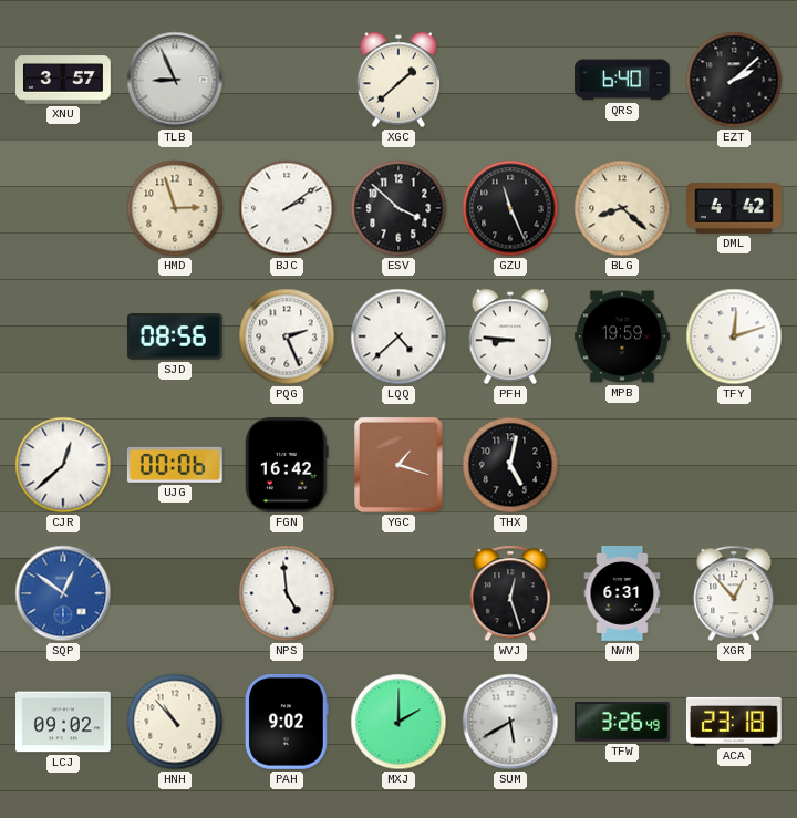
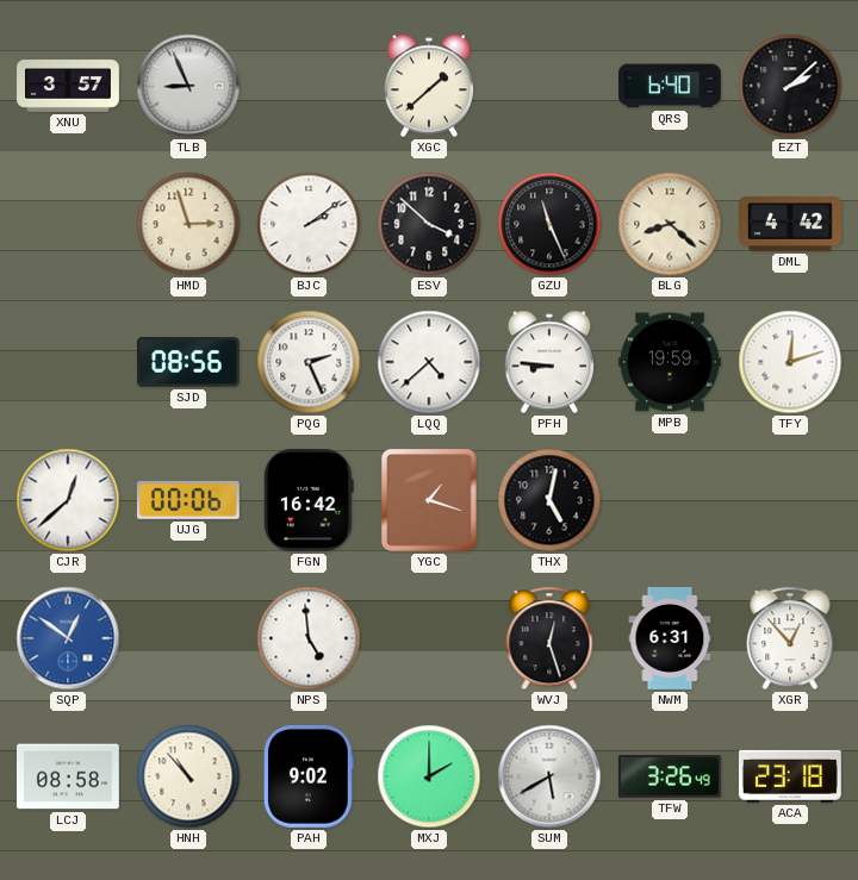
LCJ: 09:02 -> 08:58
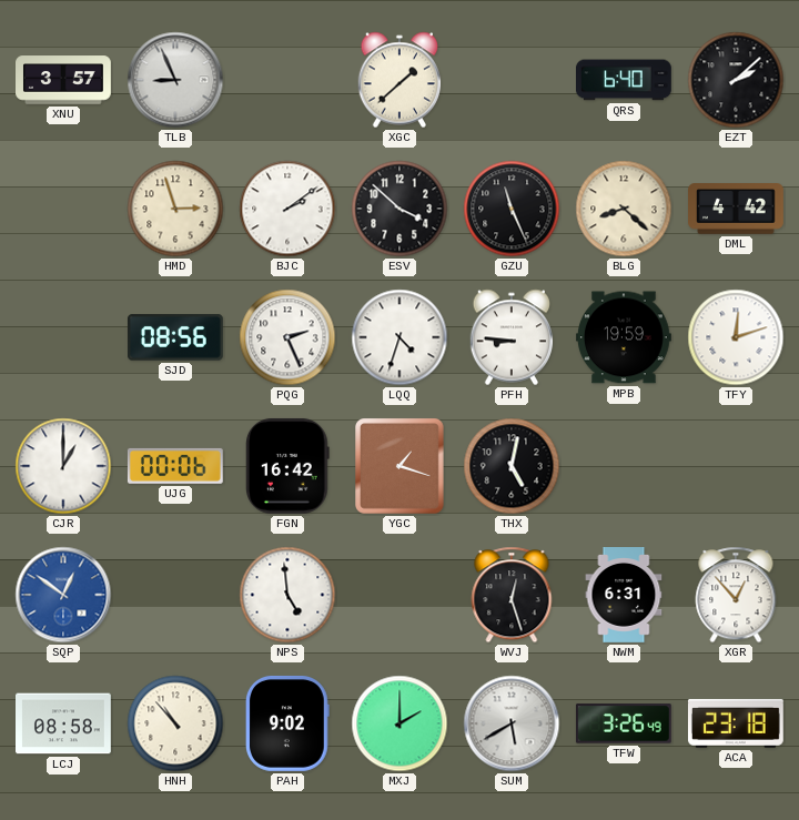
LQQ: 4:38 -> 4:33
CJR: 12:38 -> 1:00
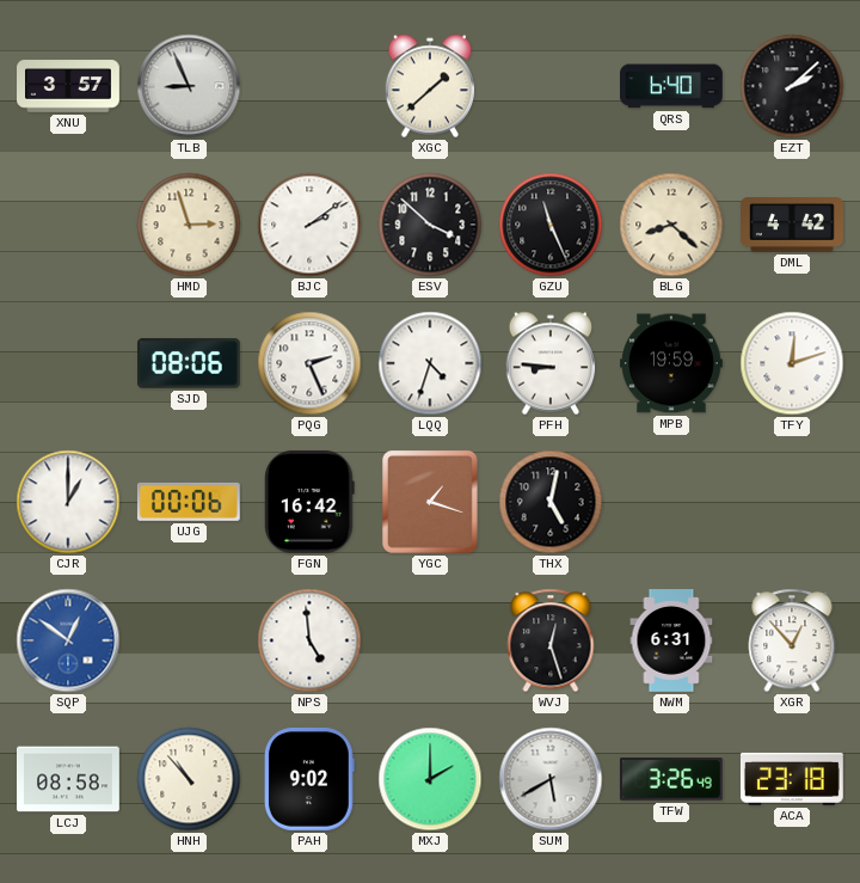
SJD: 08:56 -> 08:06
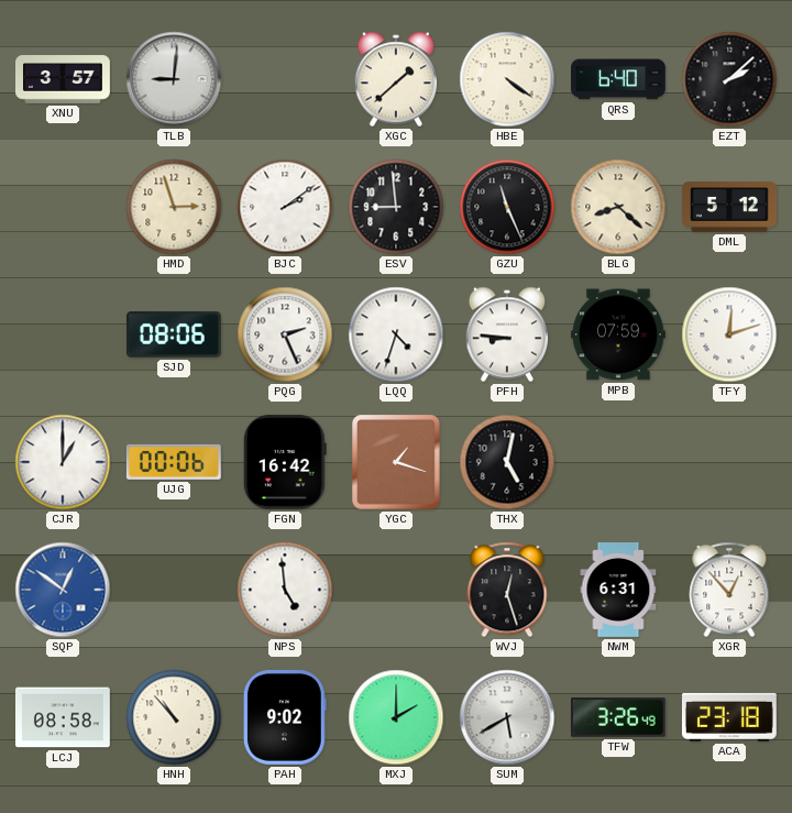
TLB: 8:56 -> 9:01
HBE: none -> 4:21
ESV: 3:52 -> 8:59
DML: 4:42 -> 5:12
MPB: 19:59 -> 07:59
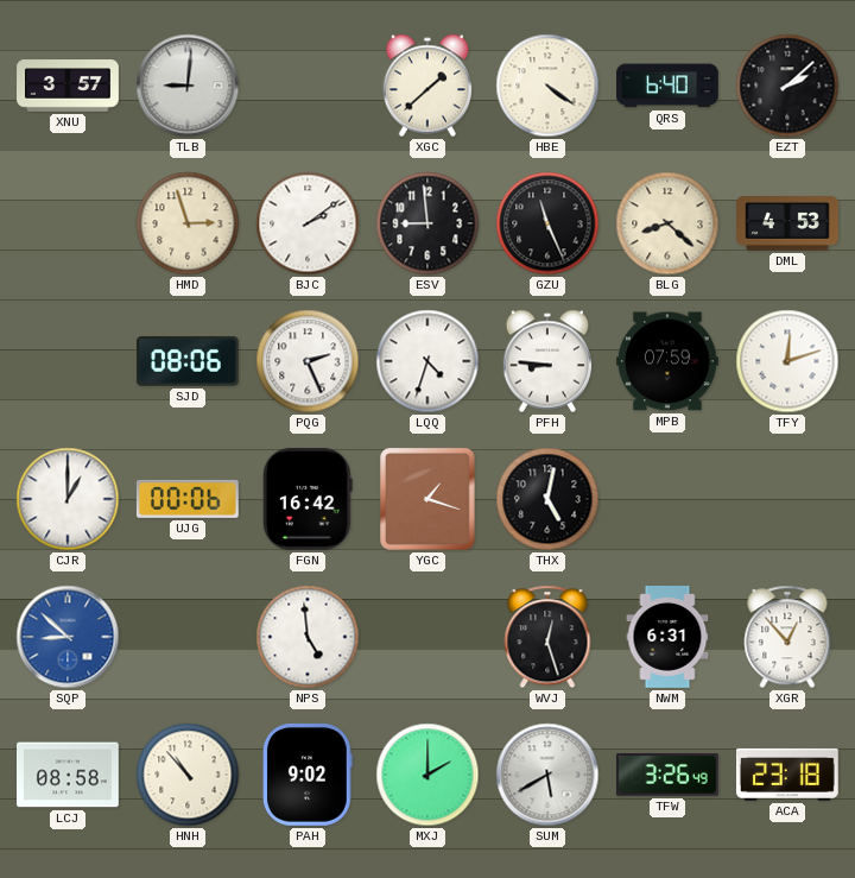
DML: 5:12 -> 4:53
SQP: 12:51 -> 8:52
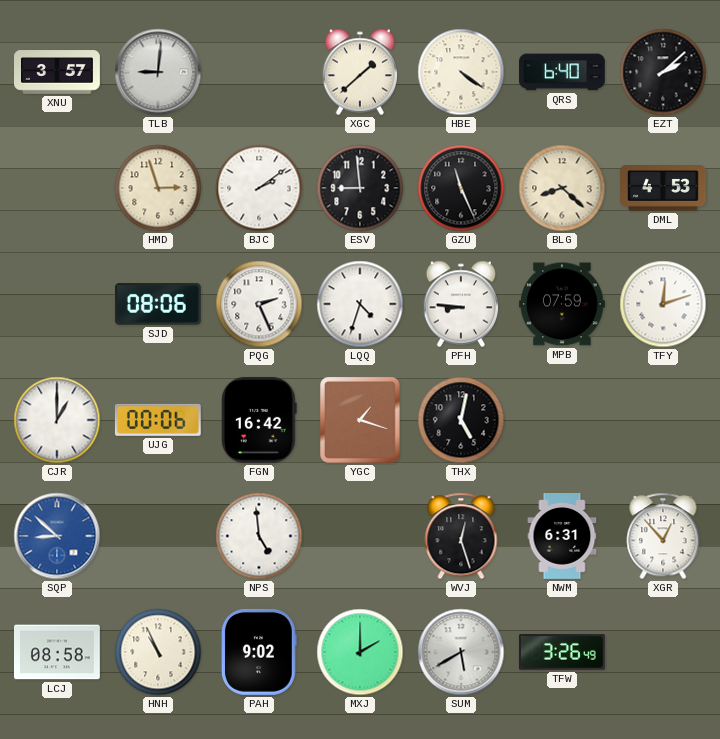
HNH: 10:53 -> 10:56
ACA: 23:18 -> none
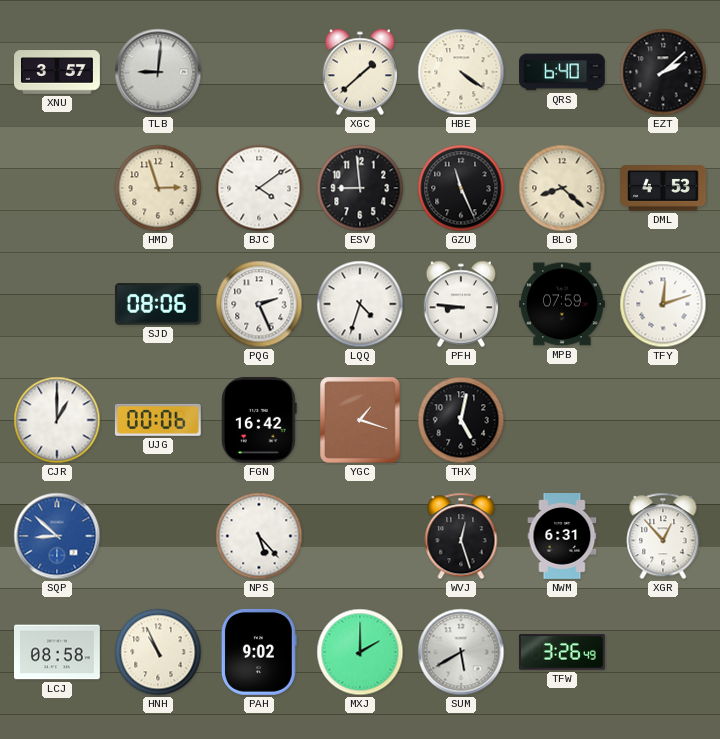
BJC: 2:09 -> 4:09
NPS: 4:59 -> 5:23
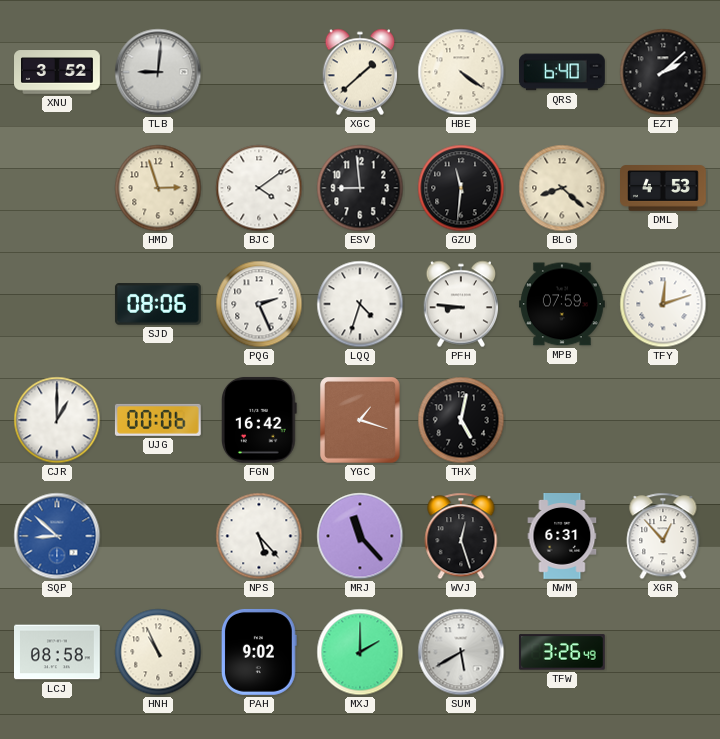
XNU: 3:57 -> 3:52
GZU: 11:26 -> 11:31
MRJ: none -> 11:23
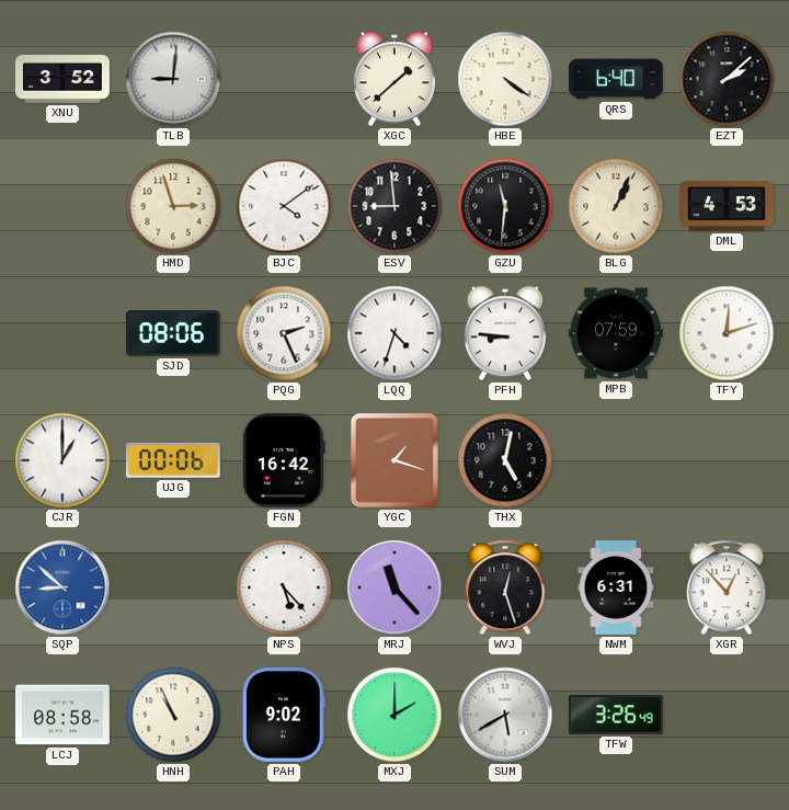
BLG: 8:22 -> 1:04
